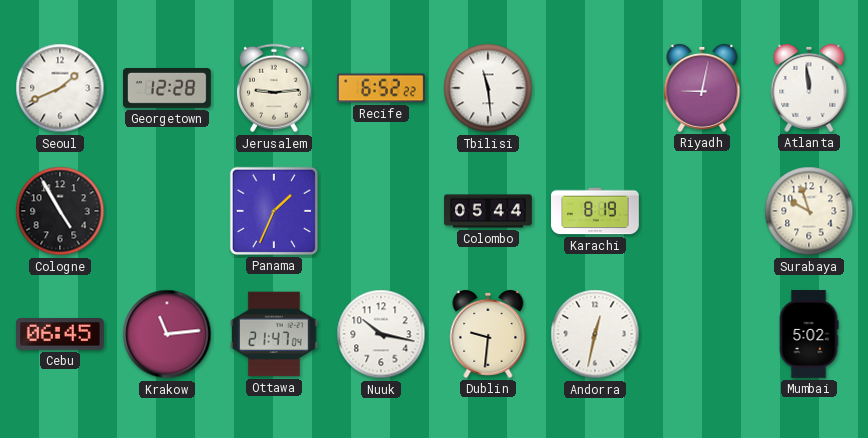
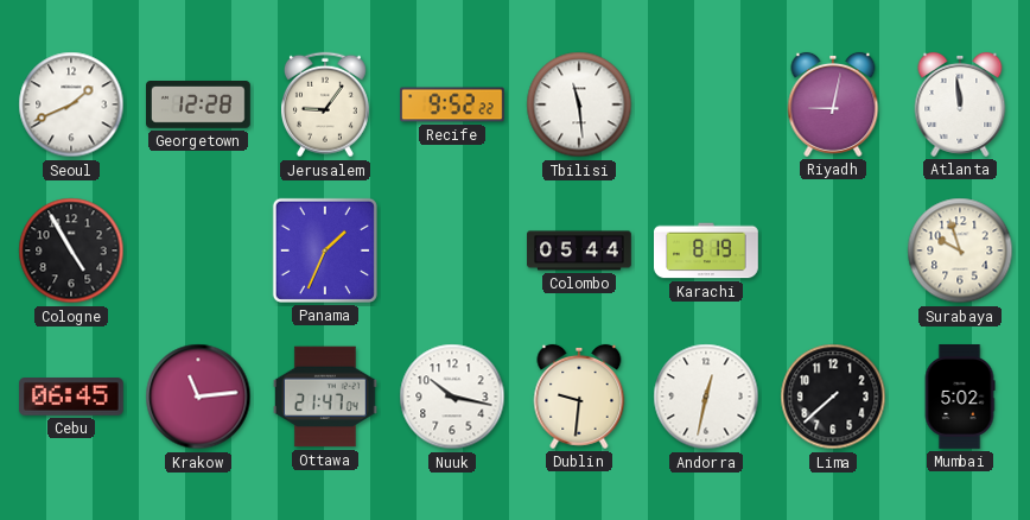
Jerusalem: 9:14 -> 9:06
Recife: 6:52 -> 9:52
Lima: none -> 7:38
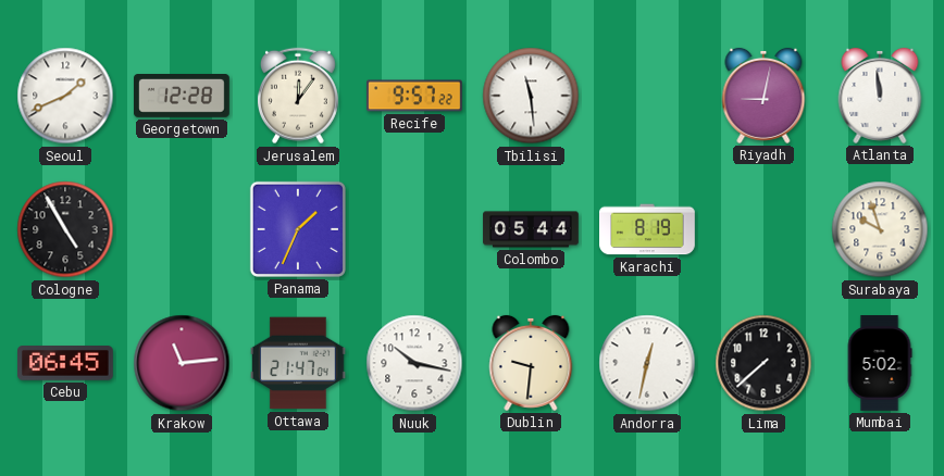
Jerusalem: 9:06 -> 12:06
Recife: 9:52 -> 9:57
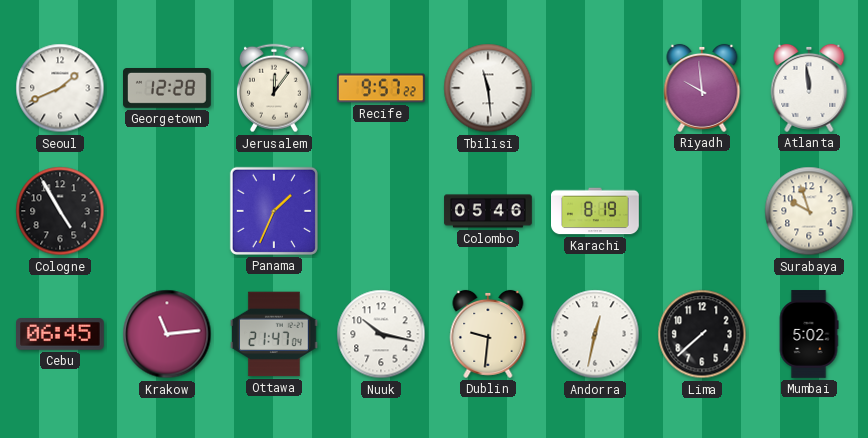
Riyadh: 9:02 -> 9:59
Colombo: 05:44 -> 05:46
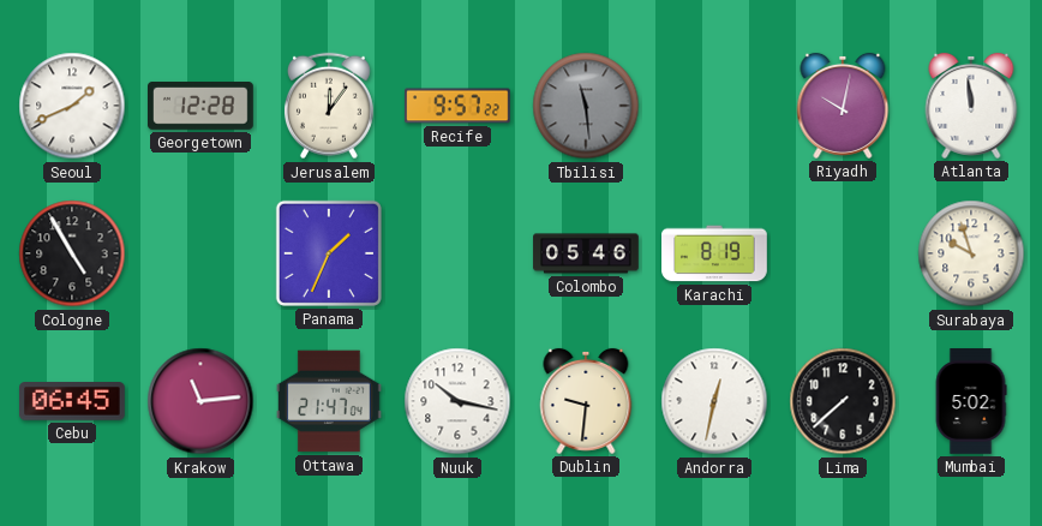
Tbilisi dial: white -> grey
Riyadh: 9:59 -> 10:02
